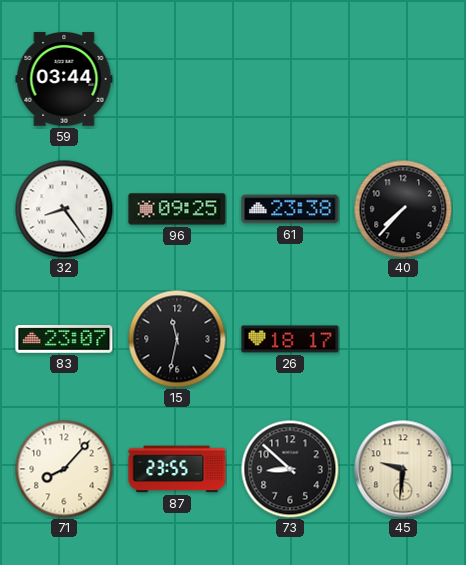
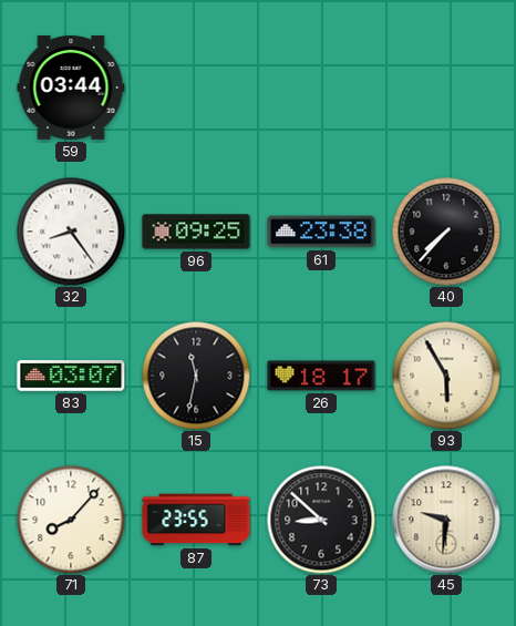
83: 23:07 -> 03:07
93: none -> 5:55
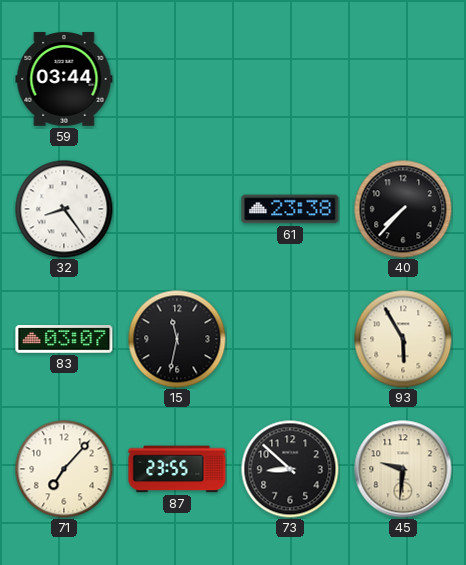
96: 09:25 -> none
26: 18:17 -> none
71: 8:07 -> 7:07
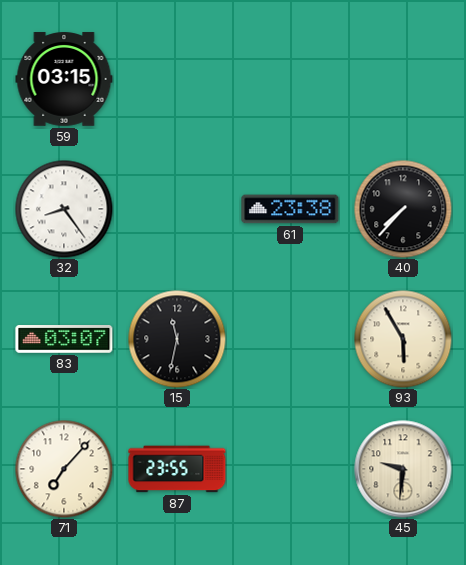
59: 03:44 -> 03:15
73: 8:52 -> none
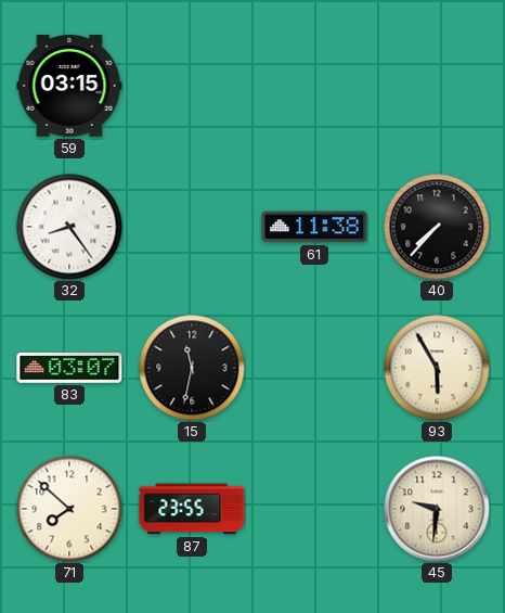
61: 23:38 -> 11:38
71: 7:07 -> 7:52
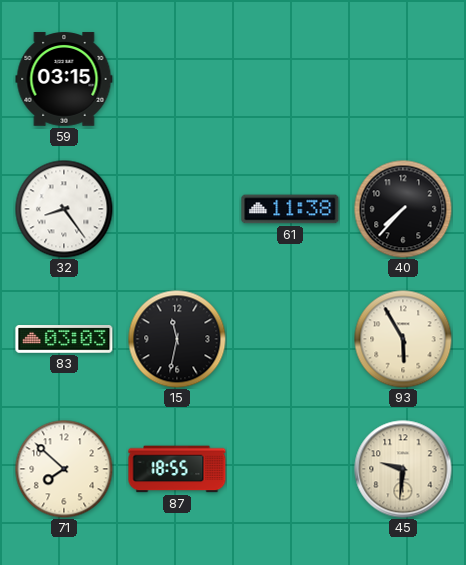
83: 03:07 -> 03:03
87: 23:55 -> 18:55
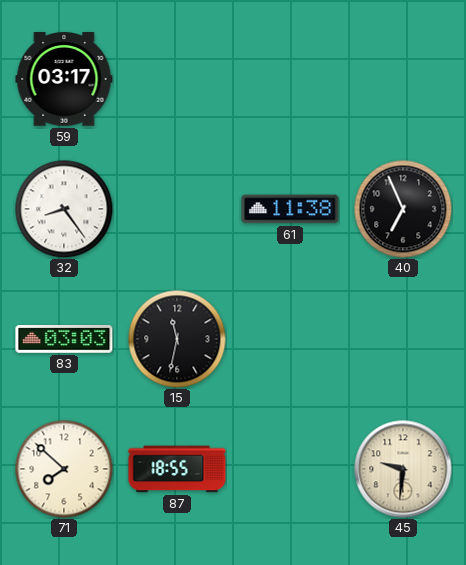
59: 03:15 -> 03:17
40: 7:37 -> 6:56
93: 5:55 -> none
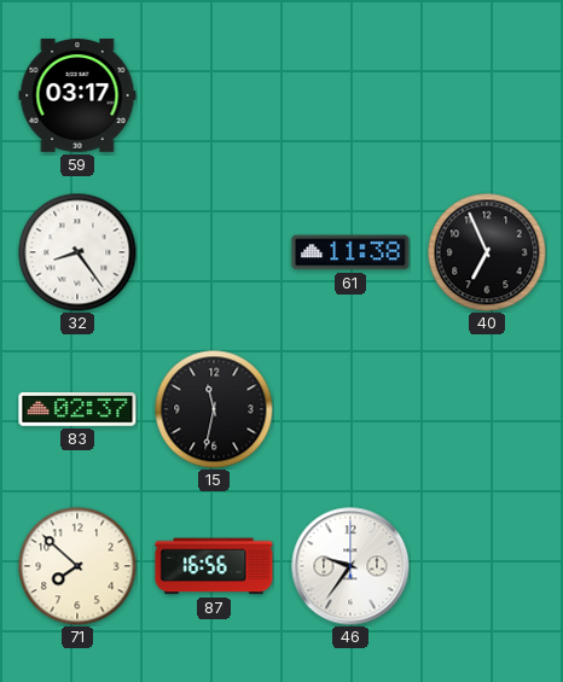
83: 03:03 -> 02:37
87: 18:55 -> 16:56
46: none -> 9:36
45: 9:31 -> none
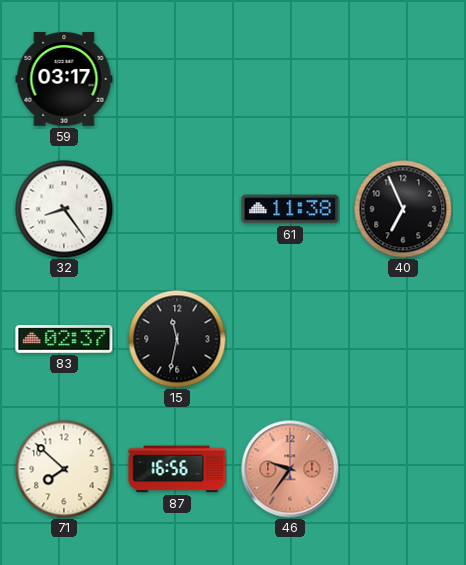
46 dial: white -> salmon
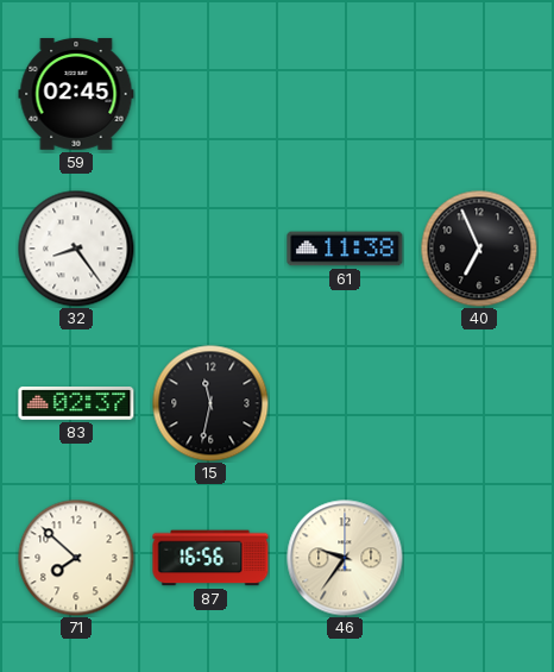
59: 03:17 -> 02:45
46 dial: salmon -> cream
